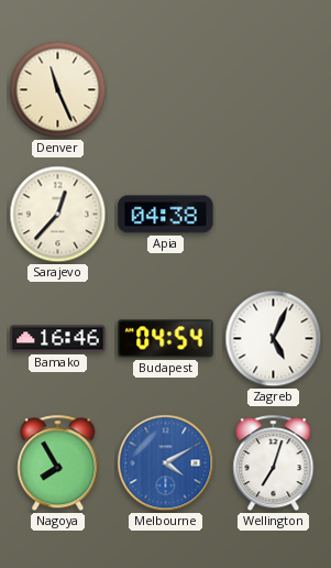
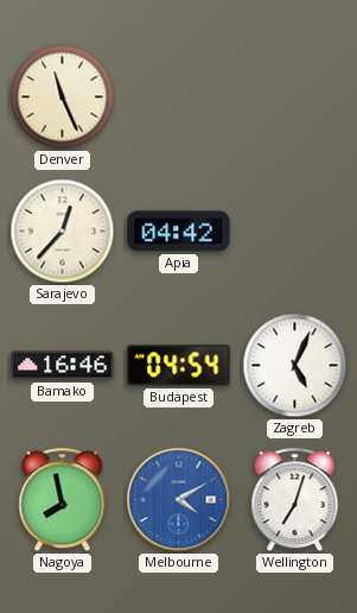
Apia: 04:38 -> 04:42
Nagoya: 7:55 -> 7:58
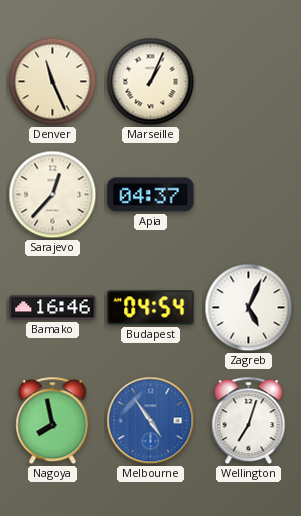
Marseille: none -> 1:04
Apia: 04:42 -> 04:37
Melbourne: 4:10 -> 4:54
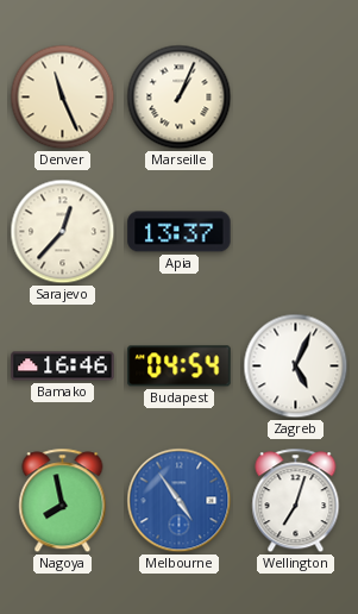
Apia: 04:37 -> 13:37
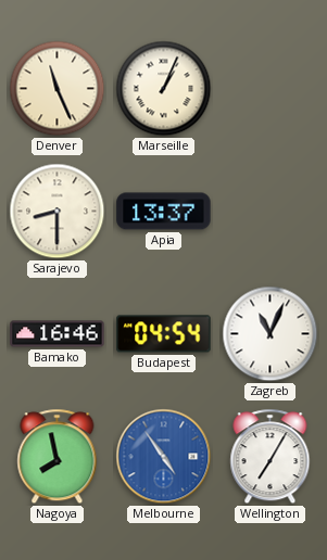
Sarajevo: 12:37 -> 8:30
Zagreb: 5:04 -> 11:04
Wellington: 7:03 -> 7:05
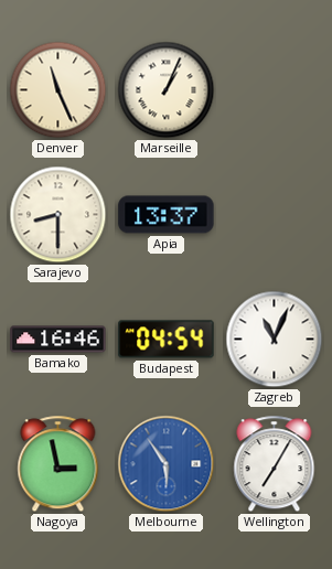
Nagoya: 7:58 -> 2:58
Melbourne: 4:54 -> 5:54
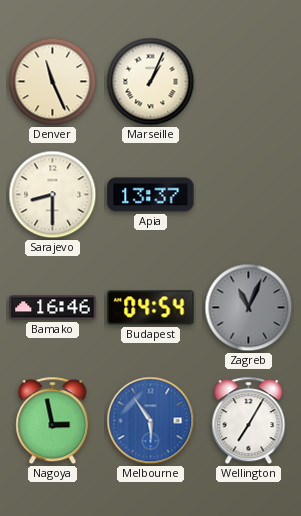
Zagreb dial: white -> grey
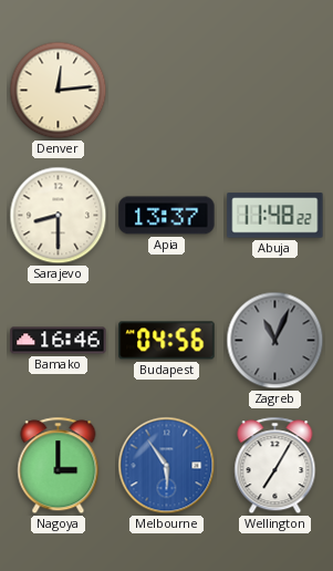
Denver: 11:26 -> 12:14
Marseille: 1:04 -> none
Abuja: none -> 11:48
Budapest: 04:54 -> 04:56
Nagoya: 2:58 -> 3:00
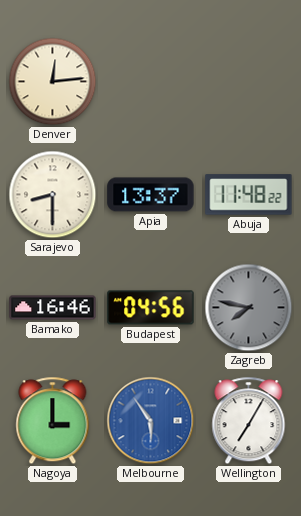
Zagreb: 11:04 -> 7:47
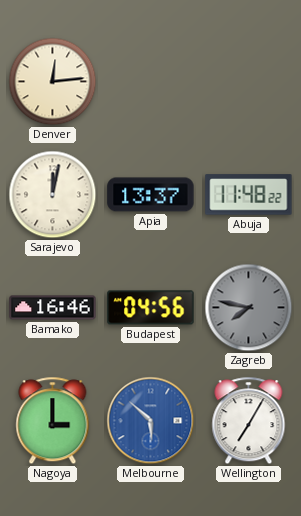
Sarajevo: 8:30 -> 12:02
Melbourne: 5:54 -> 5:52
